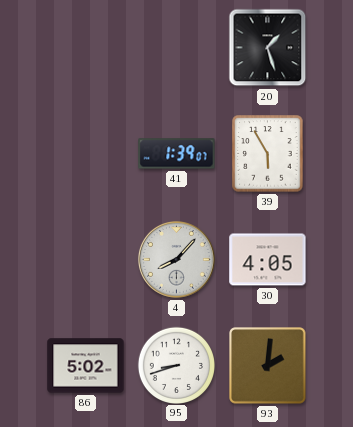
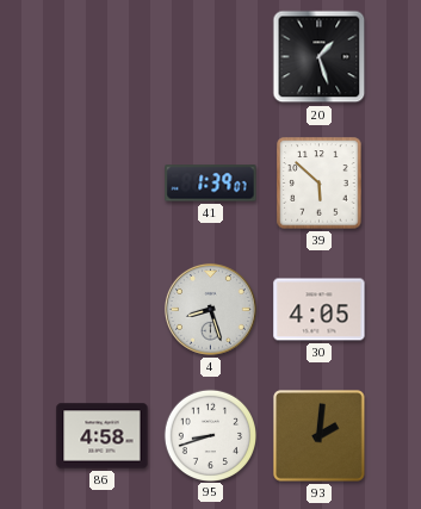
39: 5:55 -> 5:52
4: 8:07 -> 8:27
86: 5:02 -> 4:58
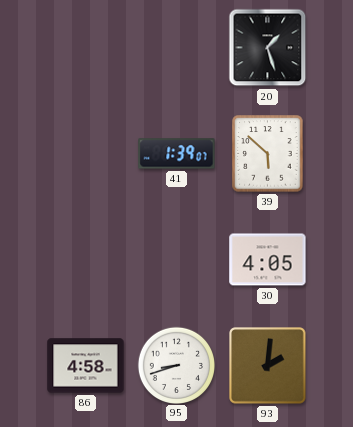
4: 8:27 -> none
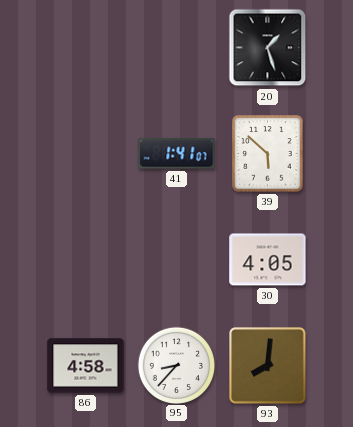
41: 1:39 -> 1:41
95: 8:42 -> 8:37
93: 2:01 -> 8:01
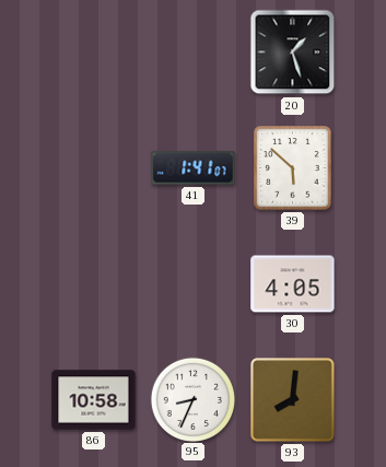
86: 4:58 -> 10:58
95: 8:37 -> 8:34
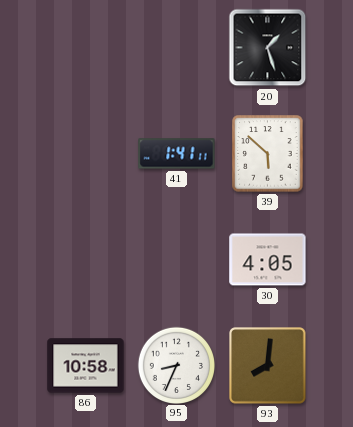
41: 1:41:07 -> 1:41:11
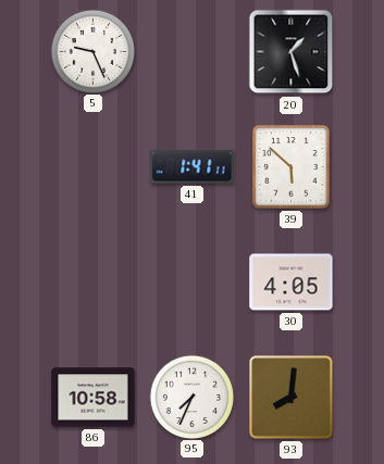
5: none -> 9:26
95: 8:34 -> 7:34
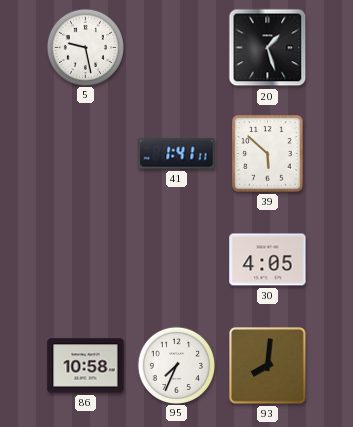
5: 9:26 -> 9:28
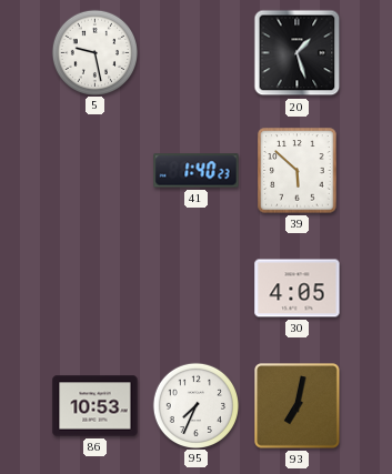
41: 1:41 -> 1:40
86: 10:58 -> 10:53
93: 8:01 -> 7:02
